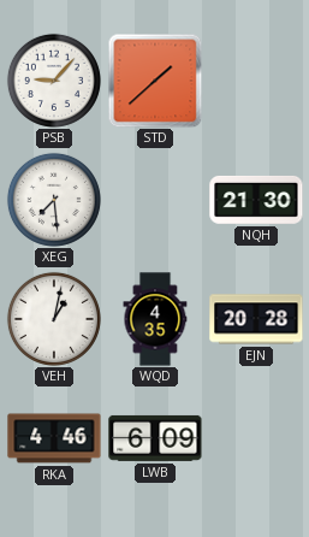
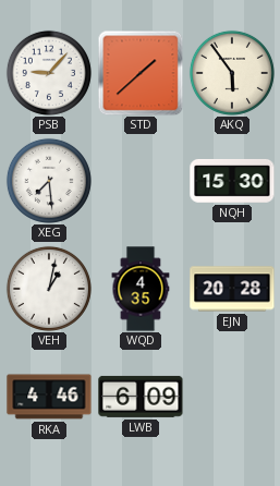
AKQ: none -> 5:54
NQH: 21:30 -> 15:30
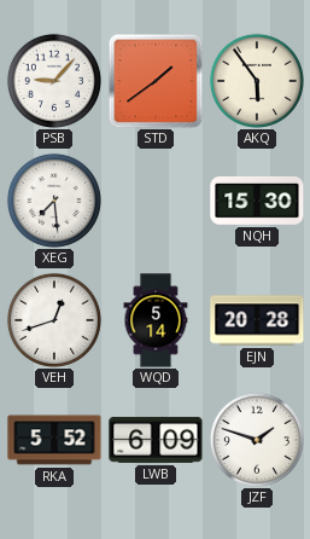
STD: 1:38 -> 1:39
VEH: 1:02 -> 12:42
WQD: 4:35 -> 5:14
RKA: 4:46 -> 5:52
JZF: none -> 1:48
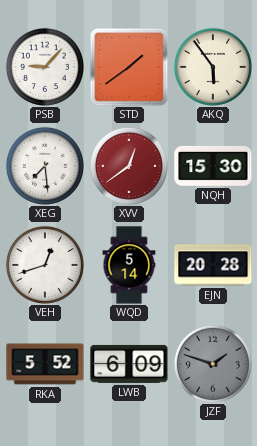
XVV: none -> 12:39
JZF dial: white -> grey
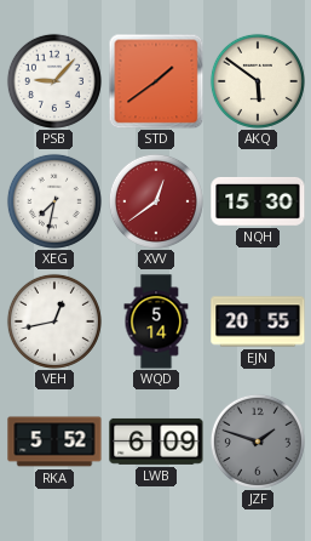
AKQ: 5:54 -> 5:51
XEG: 7:29 -> 7:32
VEH: 12:42 -> 12:43
EJN: 20:28 -> 20:55
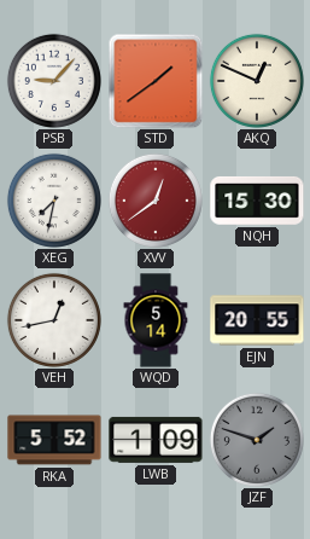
AKQ: 5:51 -> 12:49
LWB: 6:09 -> 1:09
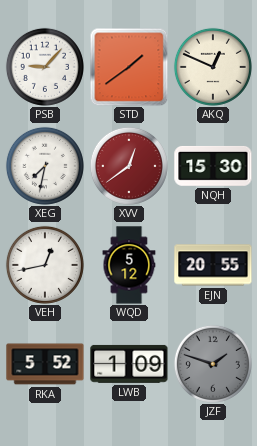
WQD: 5:14 -> 5:12
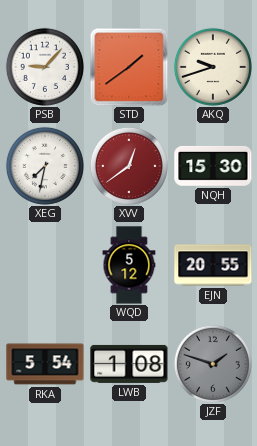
AKQ: 12:49 -> 9:42
VEH: 12:43 -> none
RKA: 5:52 -> 5:54
LWB: 1:09 -> 1:08
